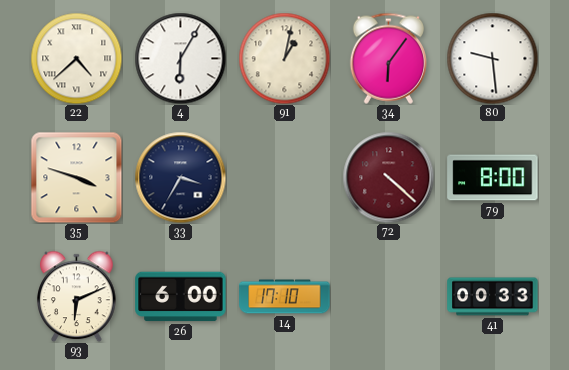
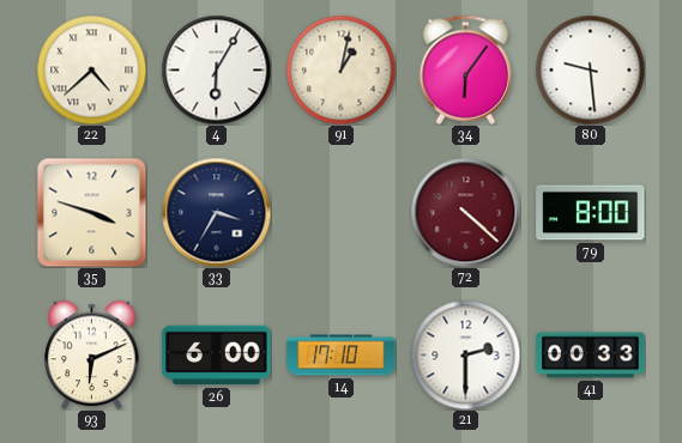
21: none -> 2:30
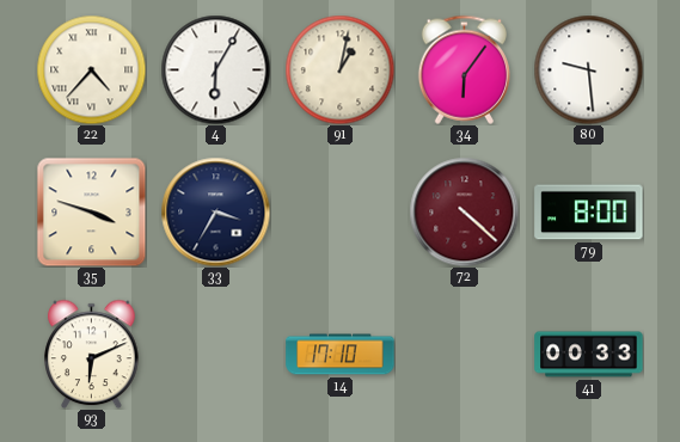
22: 4:38 -> 4:37
26: 6:00 -> none
21: 2:30 -> none
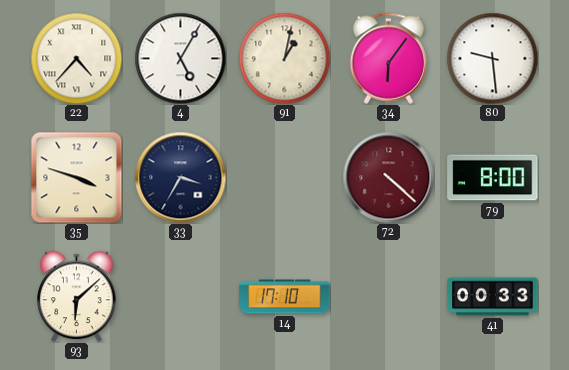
4: 6:05 -> 5:05
93: 6:11 -> 6:08
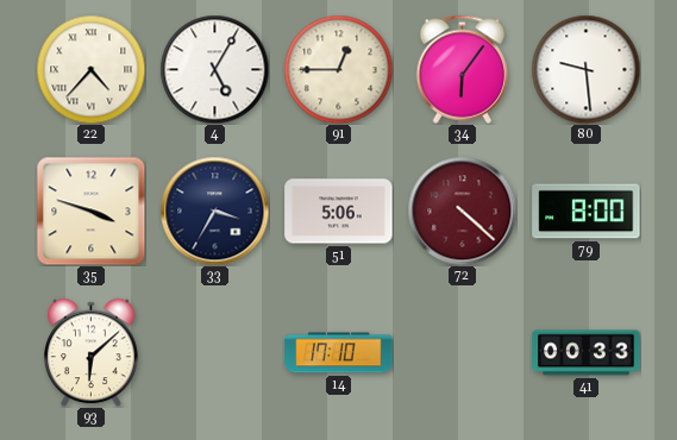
91: 1:02 -> 12:45
51: none -> 5:06
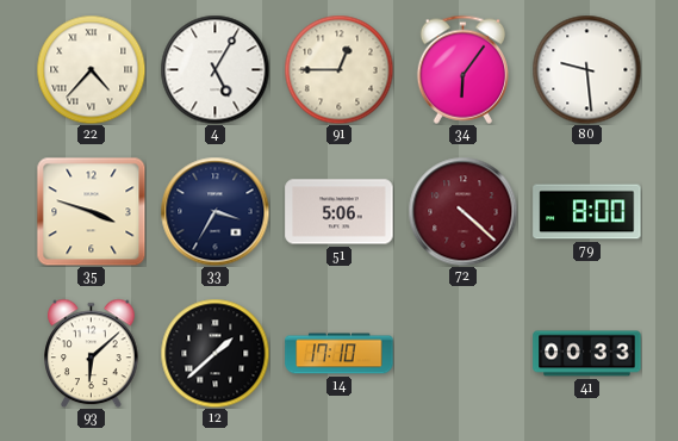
12: none -> 1:38
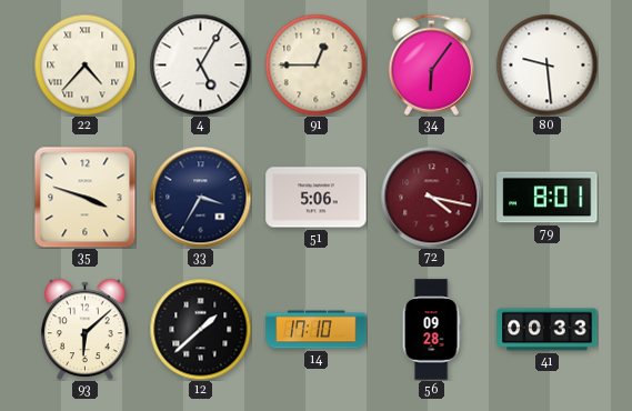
72: 4:22 -> 4:17
79: 8:00 -> 8:01
56: none -> 09:28
